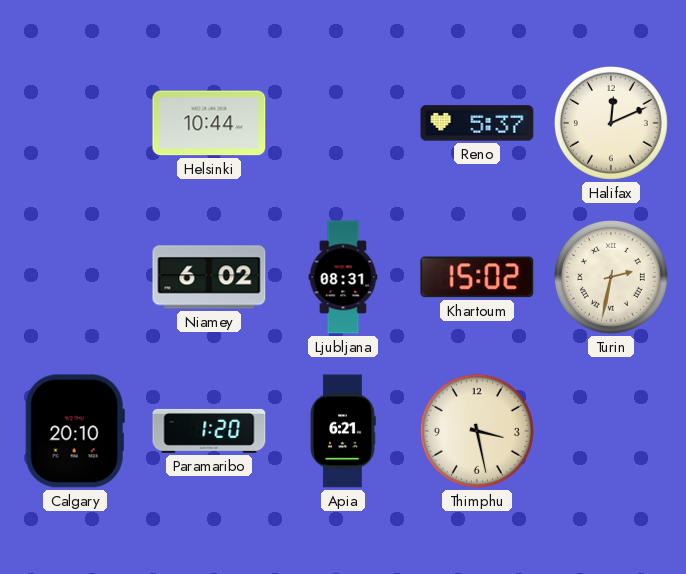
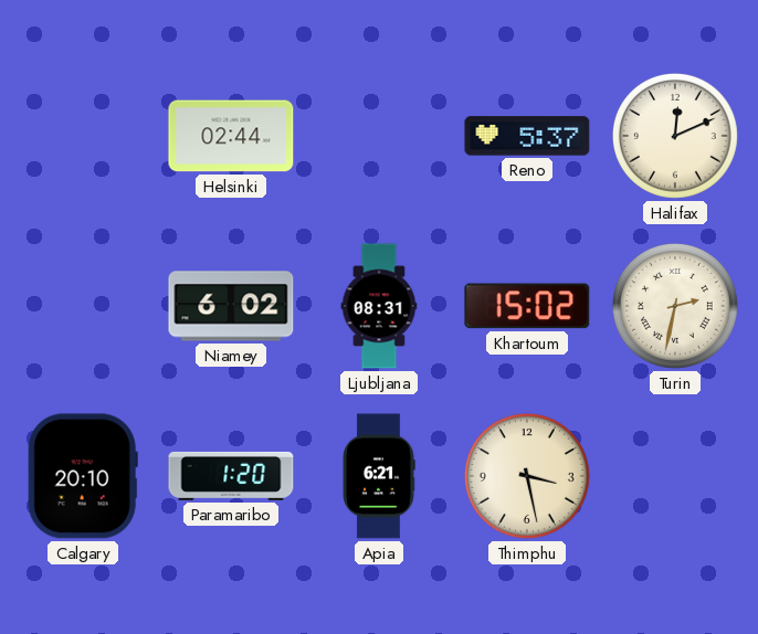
Helsinki: 10:44 -> 02:44
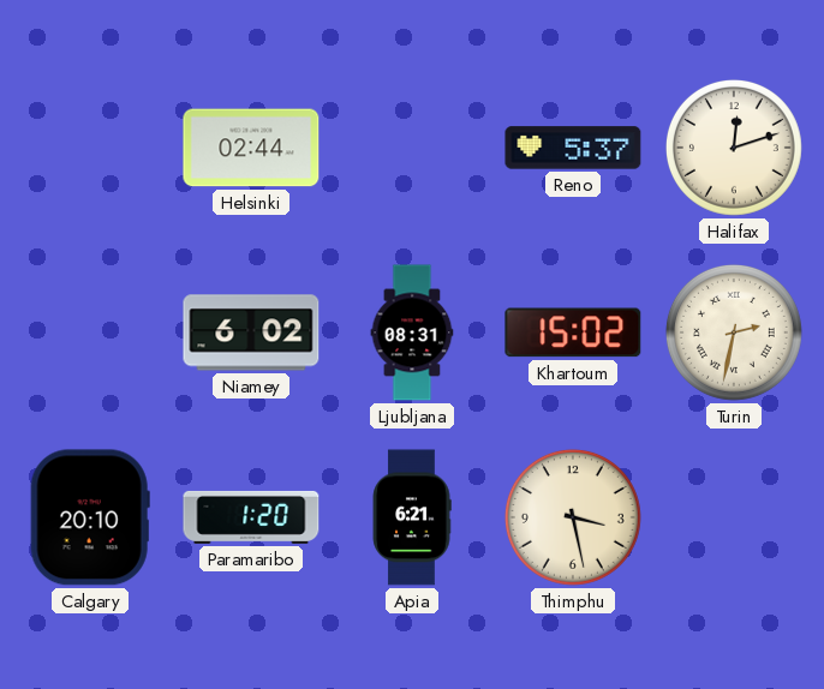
Halifax: 12:11 -> 12:12
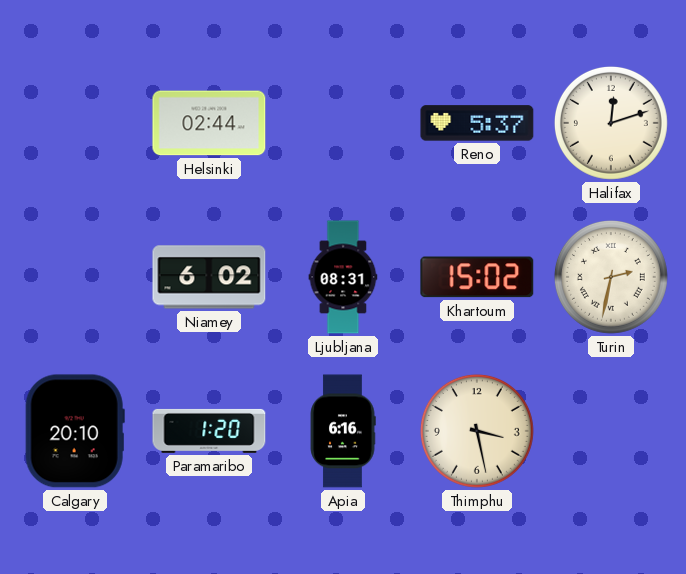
Apia: 6:21 -> 6:16
